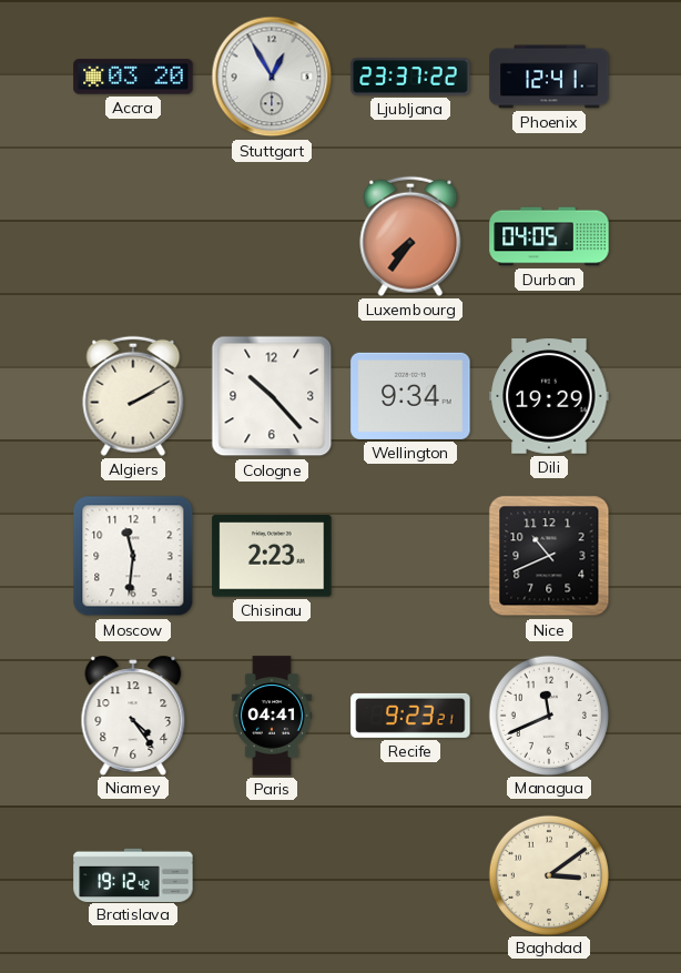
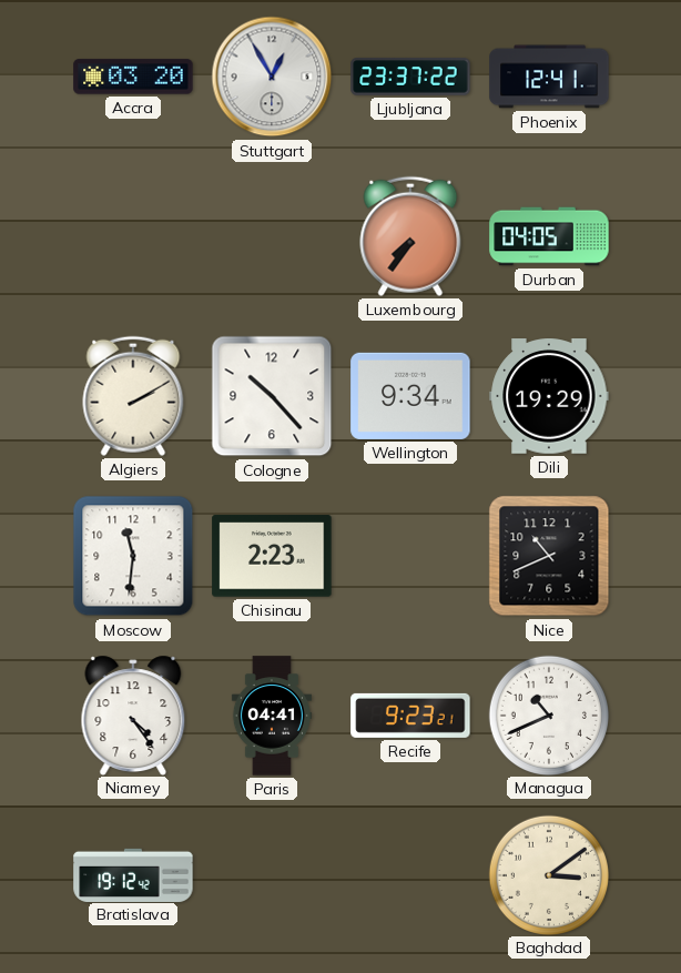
Managua: 11:41 -> 10:41
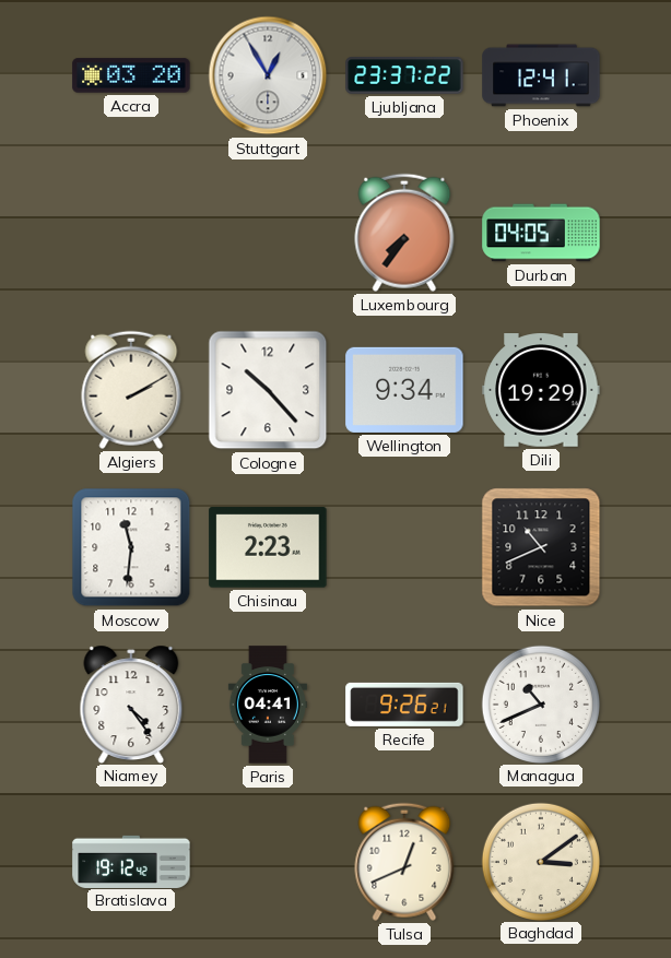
Recife: 9:23 -> 9:26
Tulsa: none -> 12:41
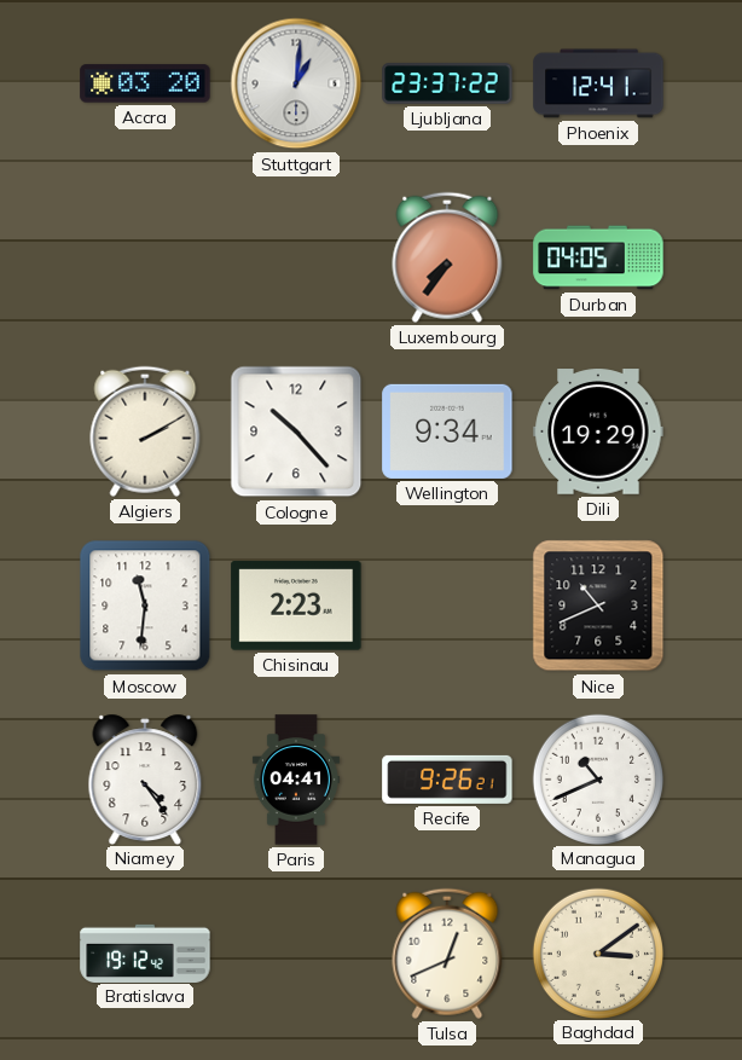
Stuttgart: 12:55 -> 1:01
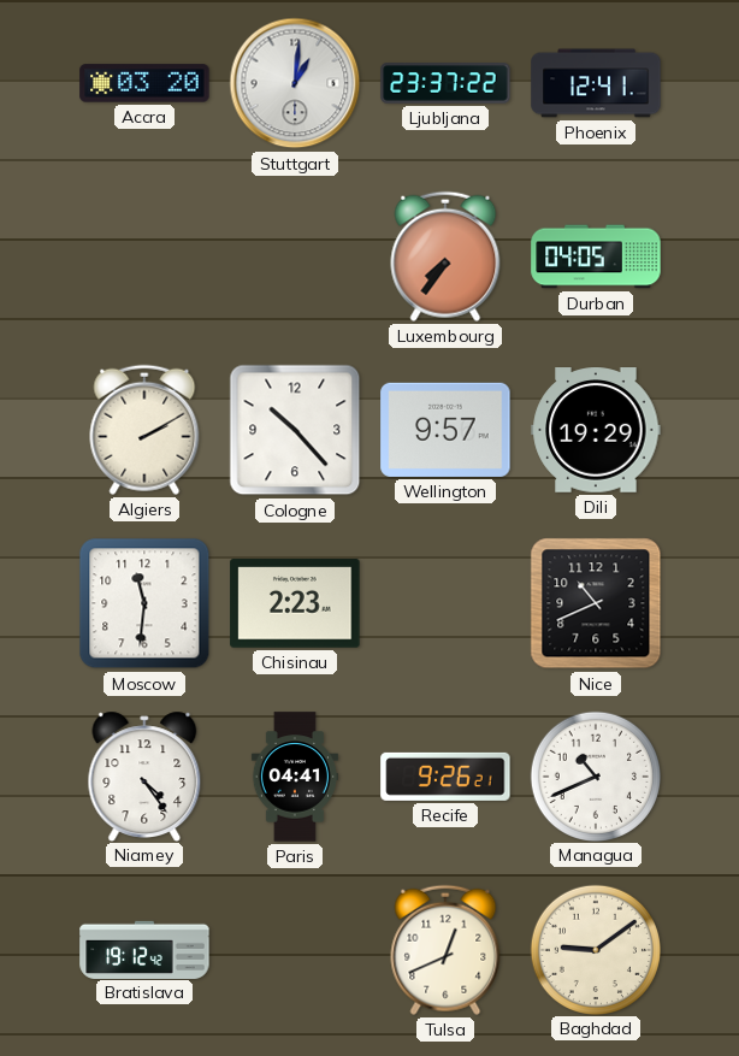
Wellington: 9:34 -> 9:57
Baghdad: 3:09 -> 9:09
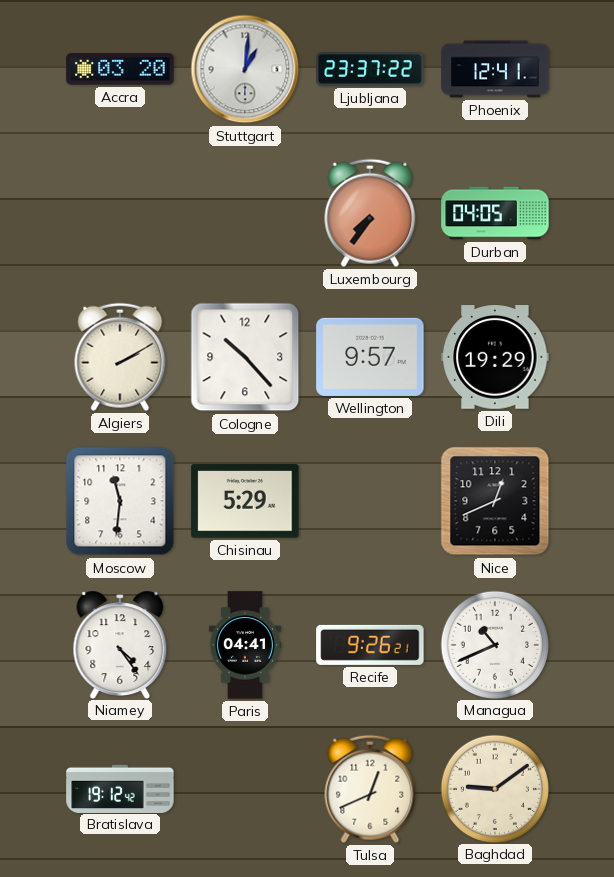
Chisinau: 2:23 -> 5:29
Nice: 10:41 -> 12:41
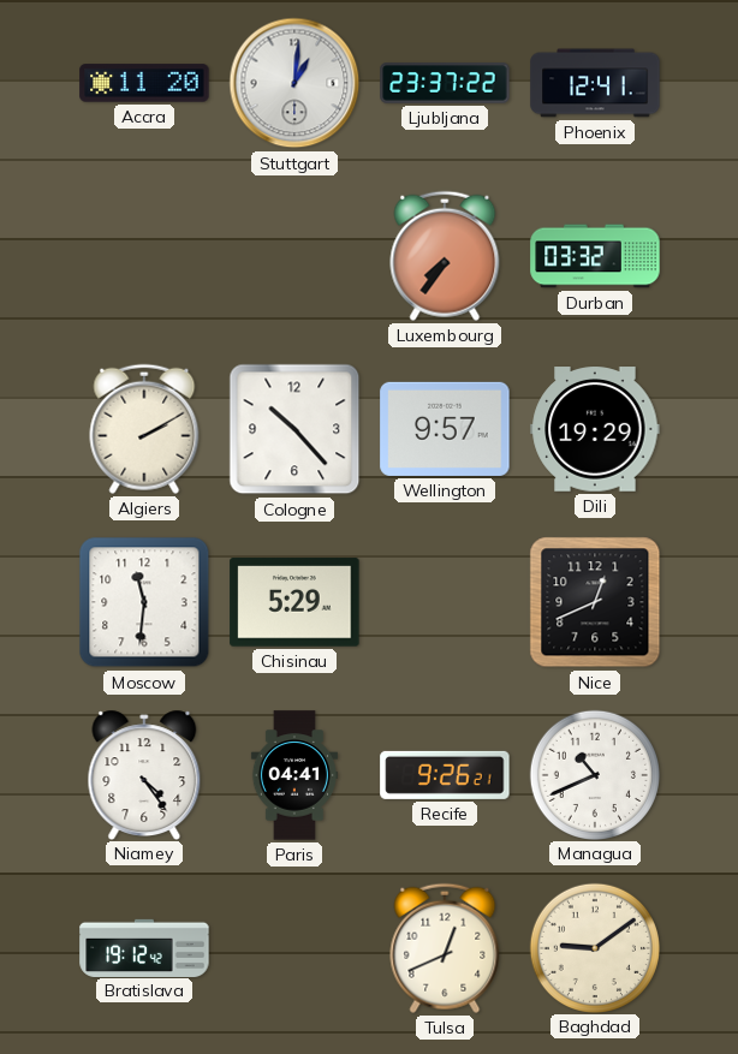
Accra: 03:20 -> 11:20
Durban: 04:05 -> 03:32
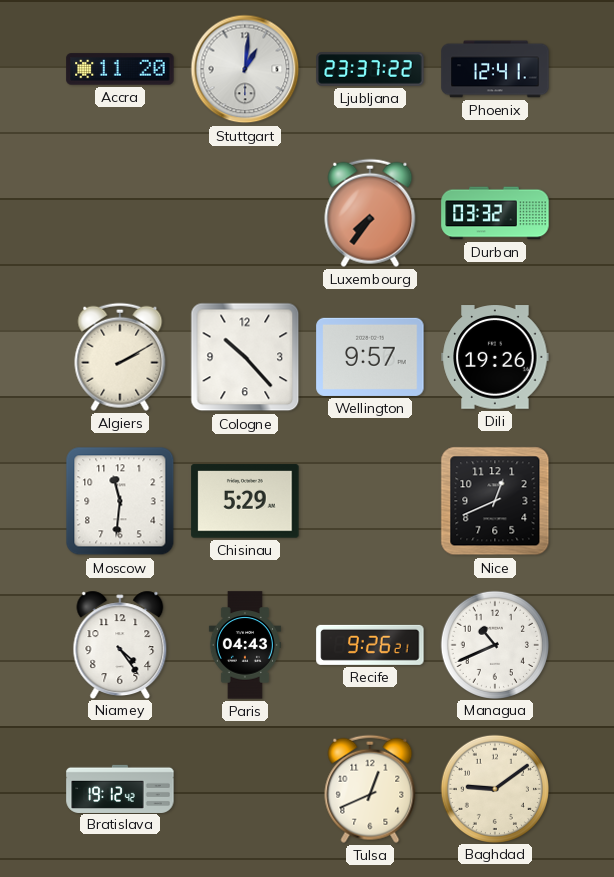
Dili: 19:29 -> 19:26
Paris: 04:41 -> 04:43
